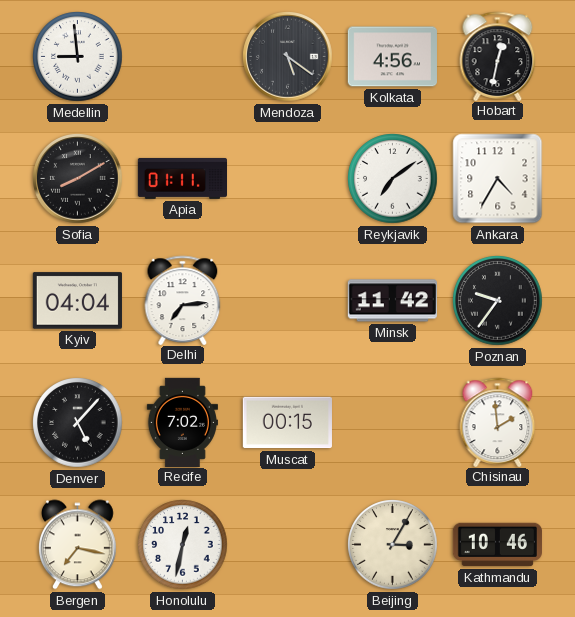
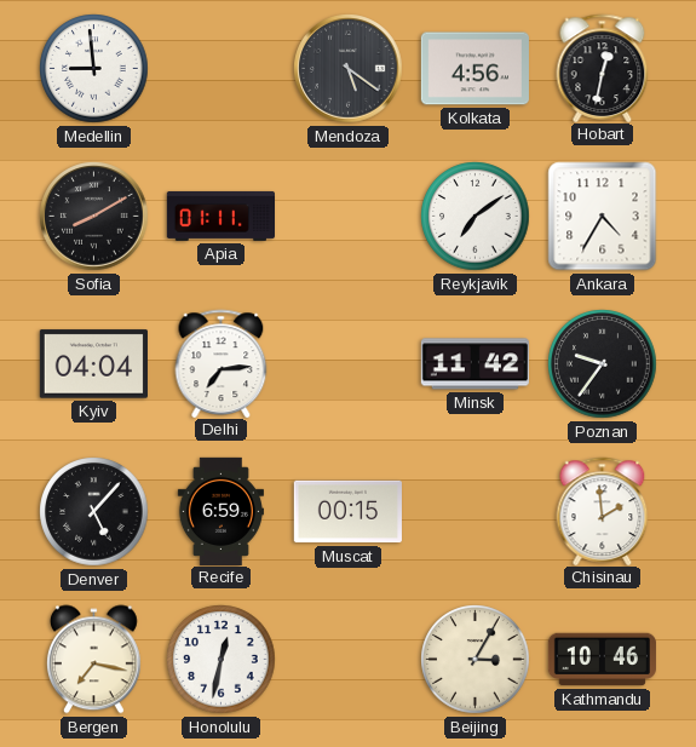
Recife: 7:02 -> 6:59
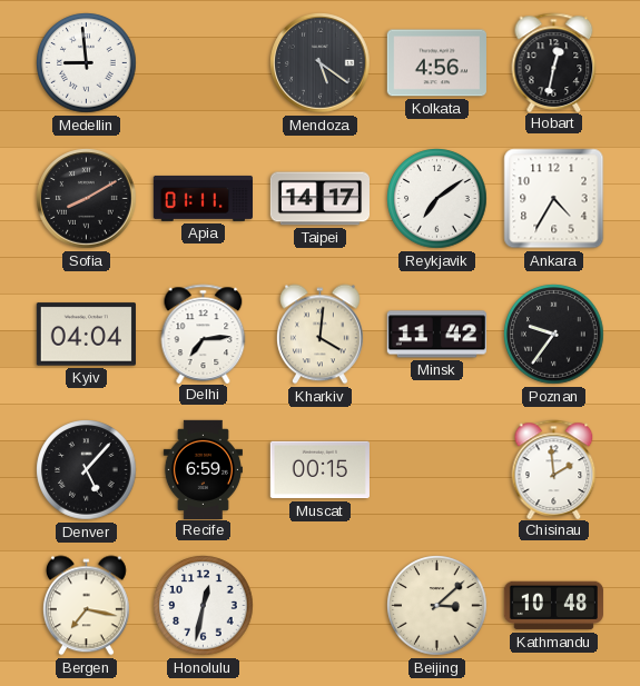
Taipei: none -> 14:17
Kharkiv: none -> 4:01
Beijing: 3:05 -> 3:08
Kathmandu: 10:46 -> 10:48
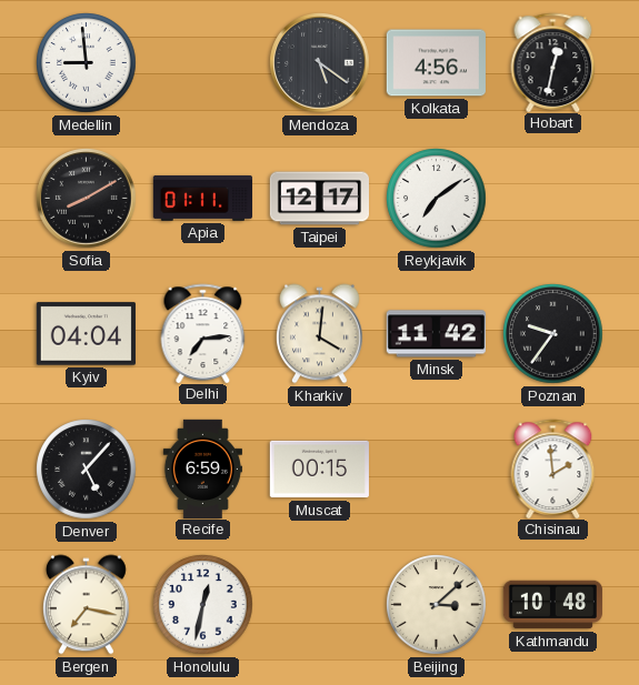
Taipei: 14:17 -> 12:17
Ankara: 4:35 -> none
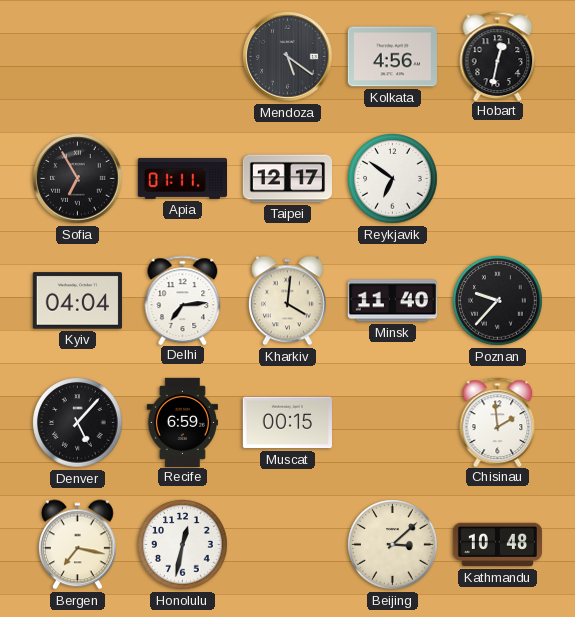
Medellin: 8:59 -> none
Sofia: 8:10 -> 6:55
Reykjavik: 7:09 -> 6:51
Minsk: 11:42 -> 11:40
Poznan: 9:36 -> 9:37
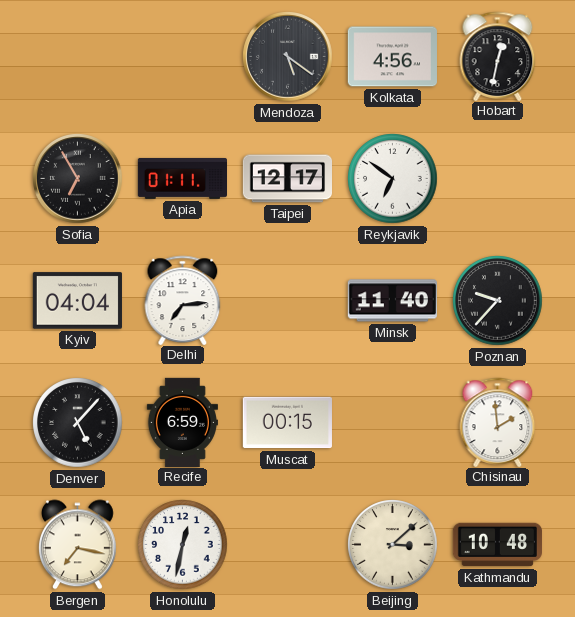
Kharkiv: 4:01 -> none
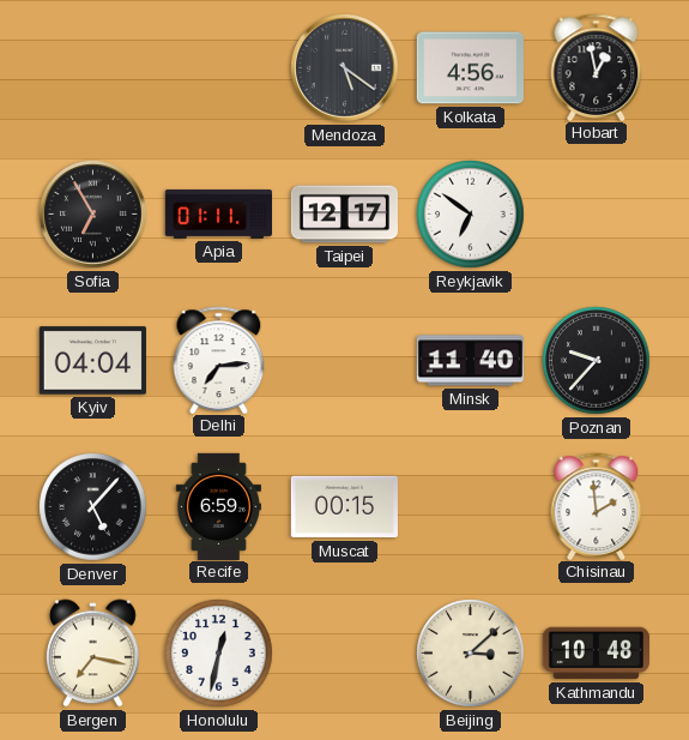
Hobart: 12:32 -> 12:58
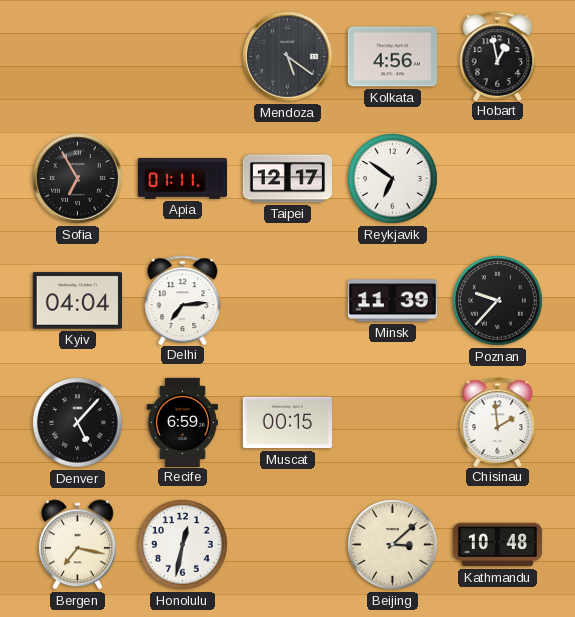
Minsk: 11:40 -> 11:39
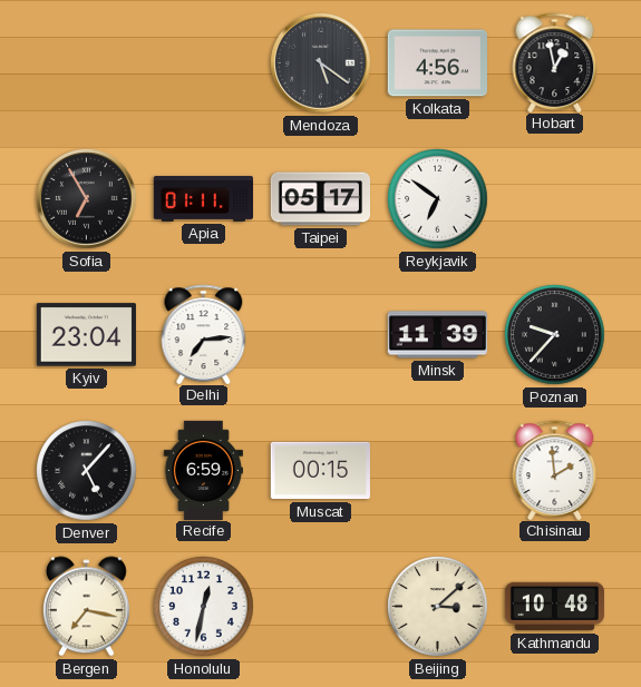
Taipei: 12:17 -> 05:17
Kyiv: 04:04 -> 23:04
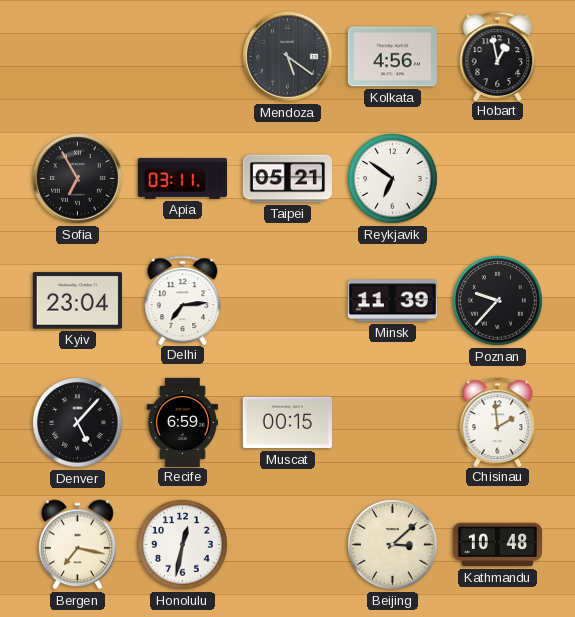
Apia: 01:11 -> 03:11
Taipei: 05:17 -> 05:21
